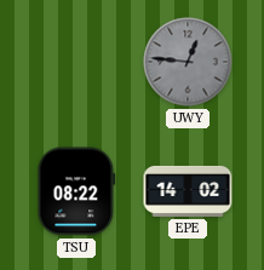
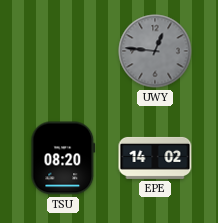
TSU: 08:22 -> 08:20
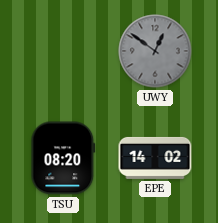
UWY: 12:46 -> 12:51
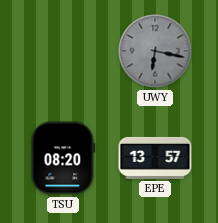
UWY: 12:51 -> 6:17
EPE: 14:02 -> 13:57
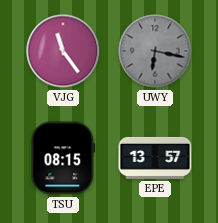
VJG: none -> 11:24
TSU: 08:20 -> 08:15
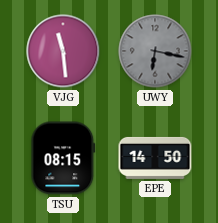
VJG: 11:24 -> 11:29
EPE: 13:57 -> 14:50
